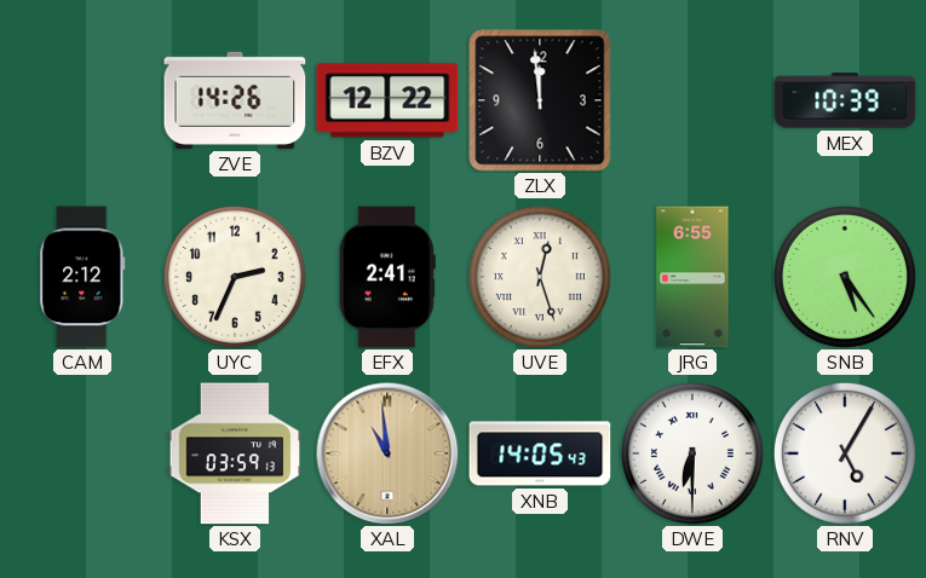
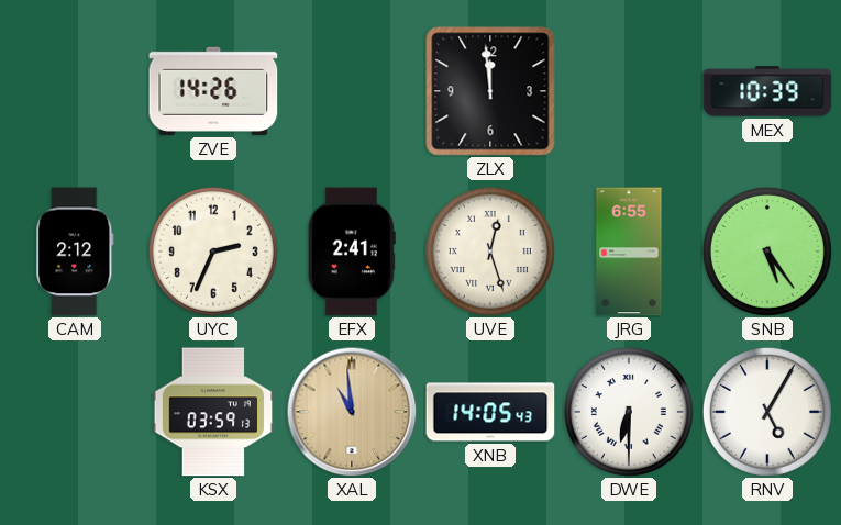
BZV: 12:22 -> none
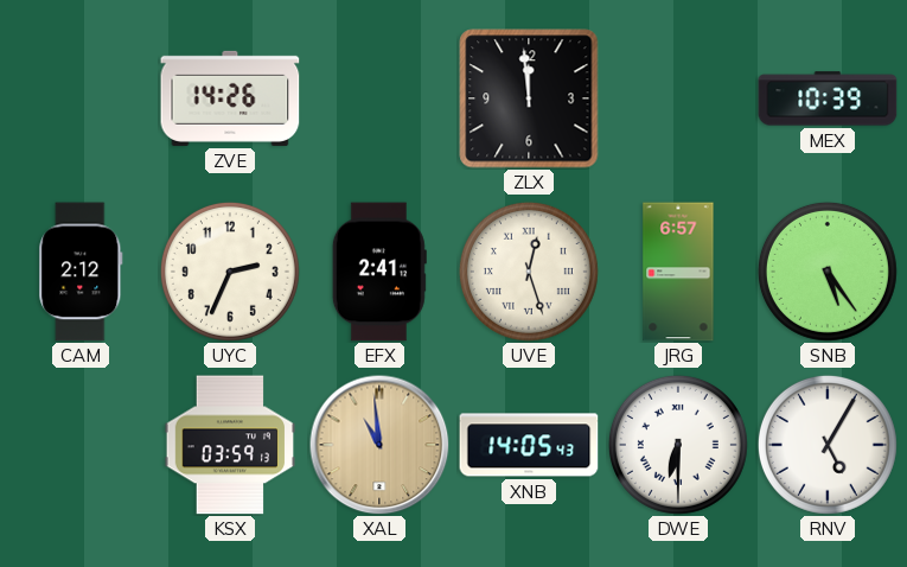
JRG: 6:55 -> 6:57
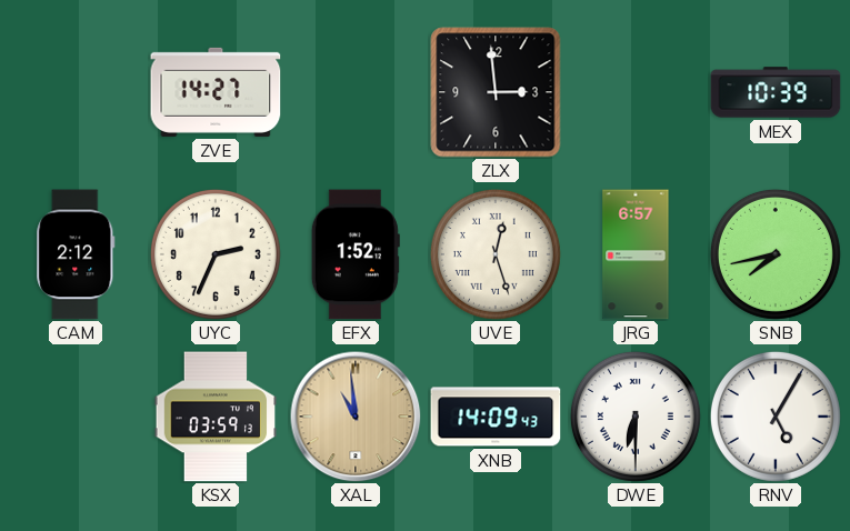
ZVE: 14:26 -> 14:27
ZLX: 11:59 -> 2:59
EFX: 2:41 -> 1:52
SNB: 5:24 -> 7:43
XNB: 14:05 -> 14:09
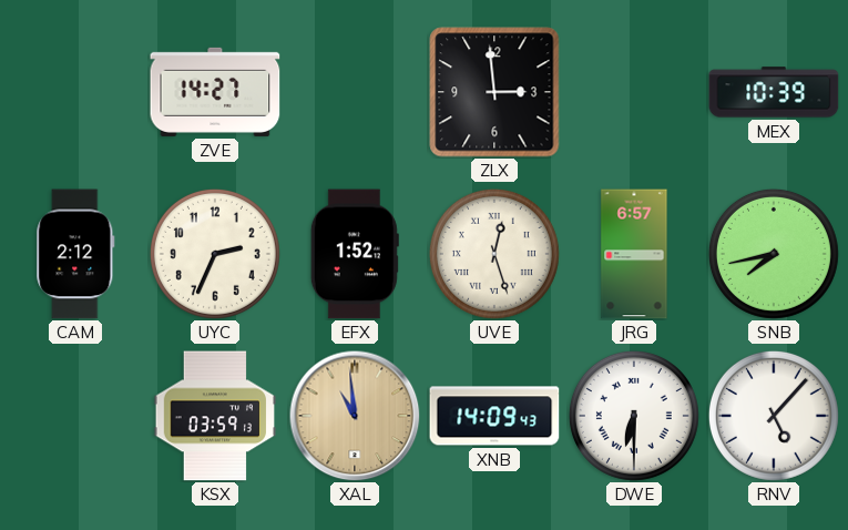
RNV: 5:05 -> 5:07
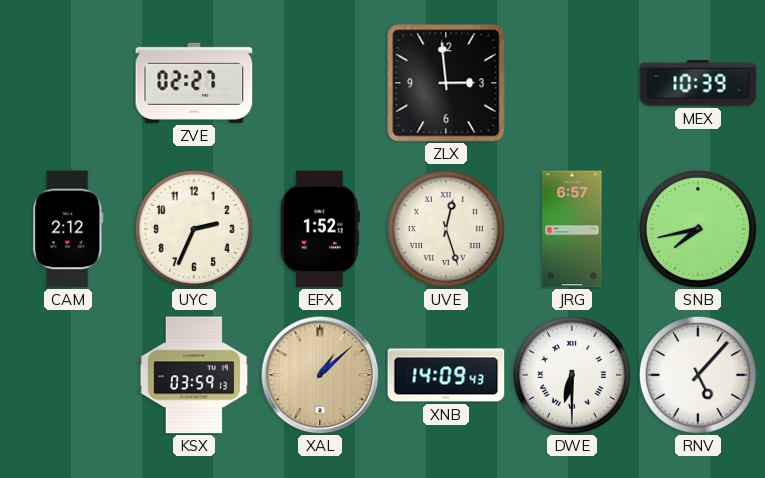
ZVE: 14:27 -> 02:27
XAL: 10:59 -> 1:08
